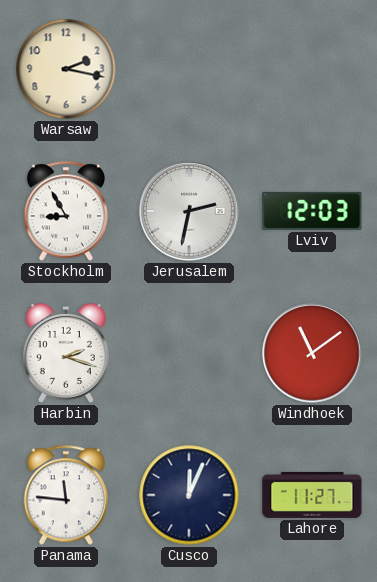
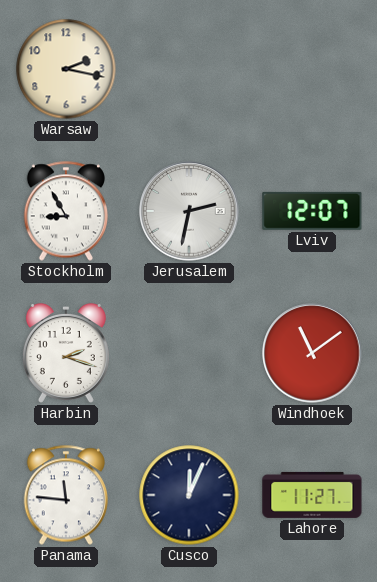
Lviv: 12:03 -> 12:07
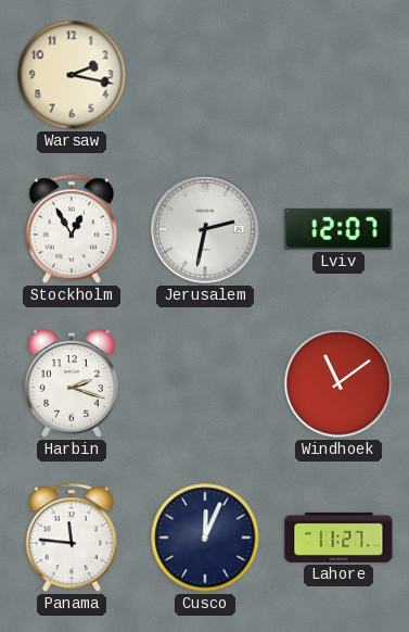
Stockholm: 8:55 -> 12:55
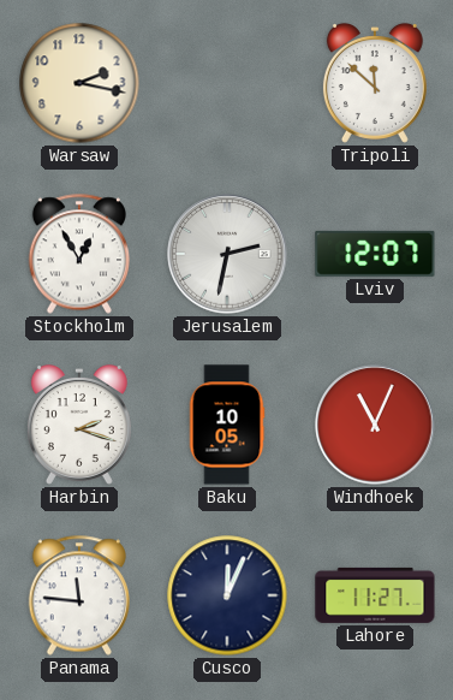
Tripoli: none -> 11:52
Baku: none -> 10:05
Windhoek: 11:09 -> 11:04
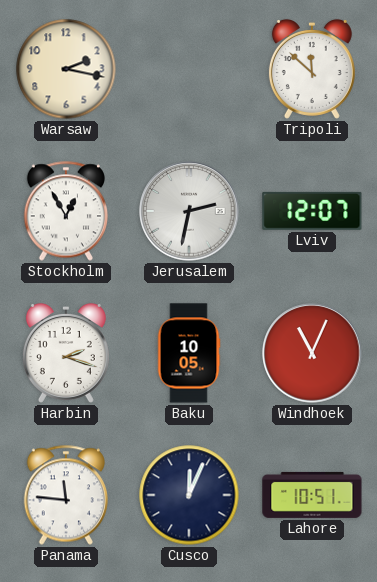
Lahore: 11:27 -> 10:51
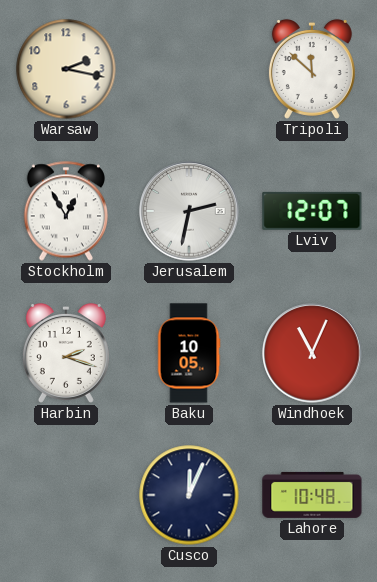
Panama: 11:46 -> none
Lahore: 10:51 -> 10:48
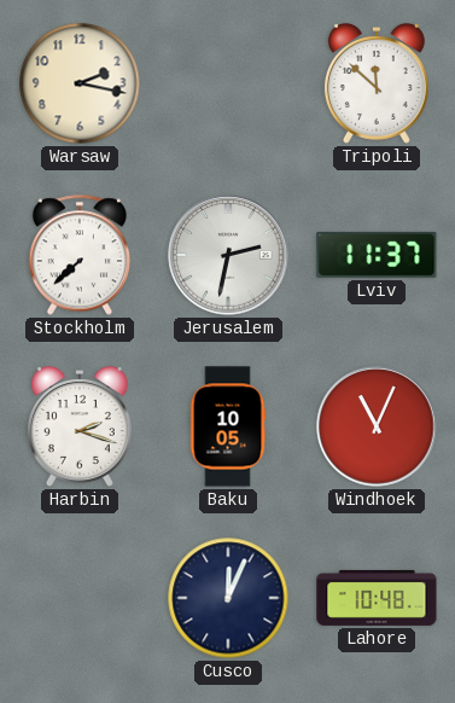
Stockholm: 12:55 -> 7:38
Lviv: 12:07 -> 11:37
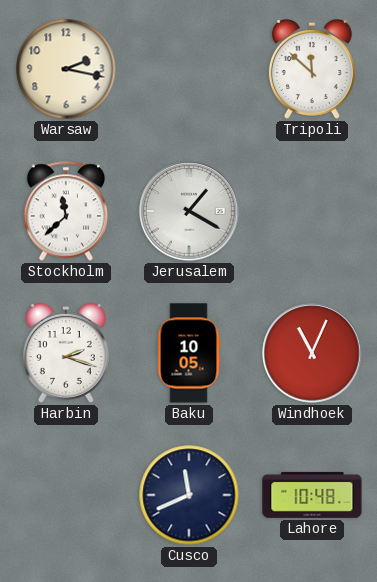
Stockholm: 7:38 -> 11:38
Jerusalem: 2:32 -> 1:20
Lviv: 11:37 -> none
Cusco: 12:04 -> 11:41
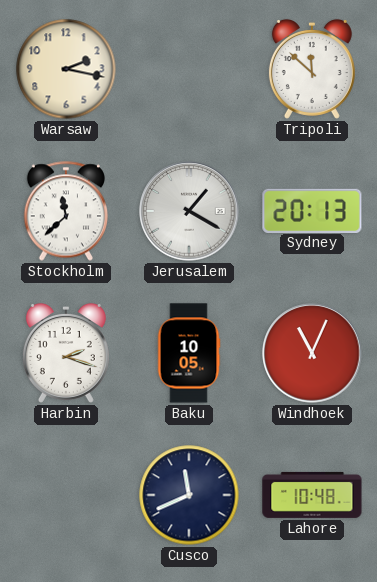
Sydney: none -> 20:13
